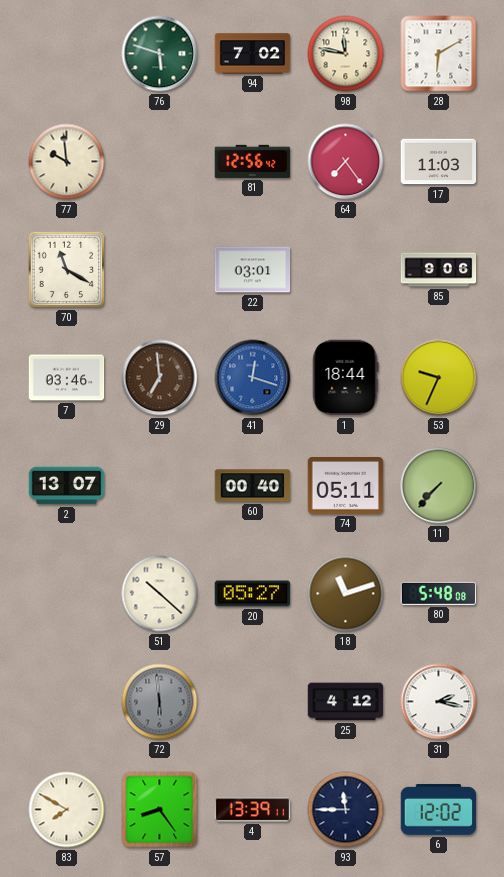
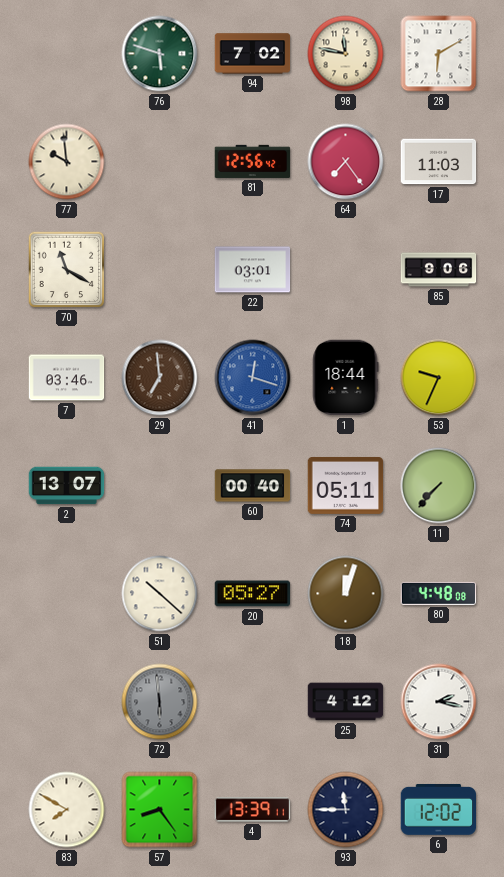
18: 11:12 -> 12:03
80: 5:48 -> 4:48
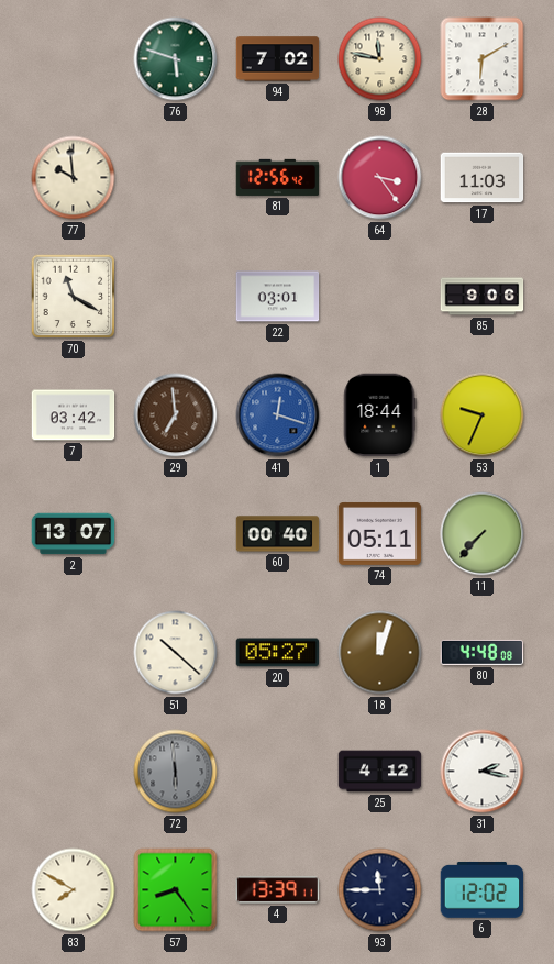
64: 7:24 -> 3:24
7: 03:46 -> 03:42
